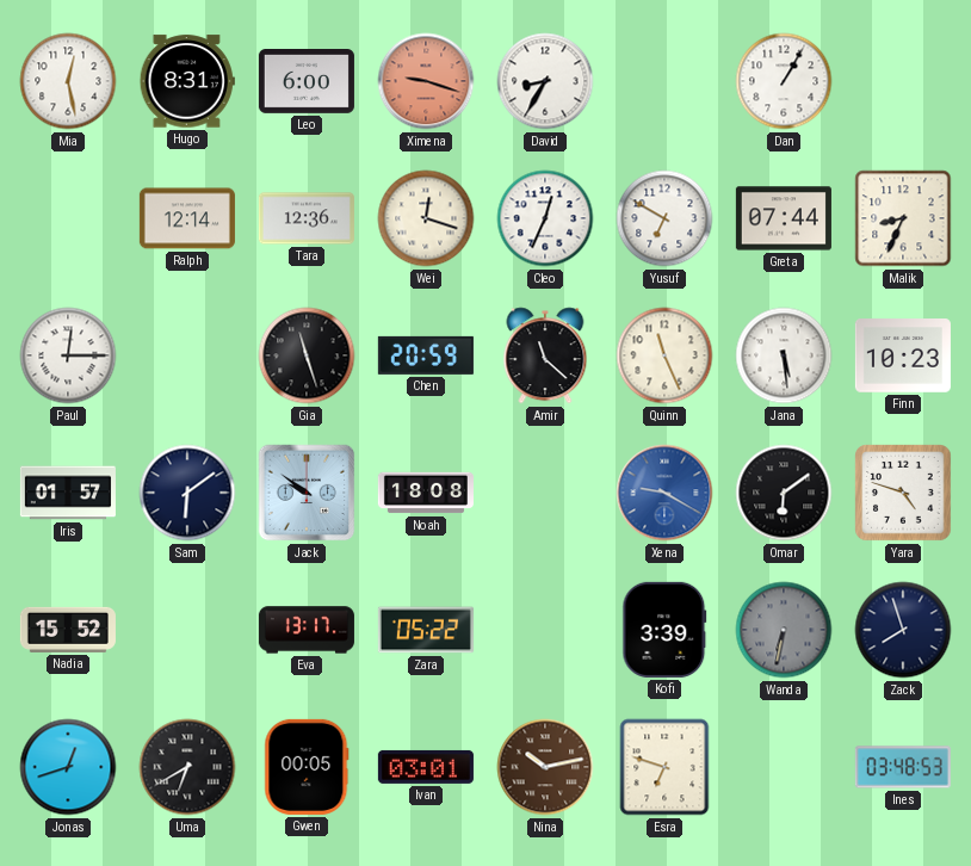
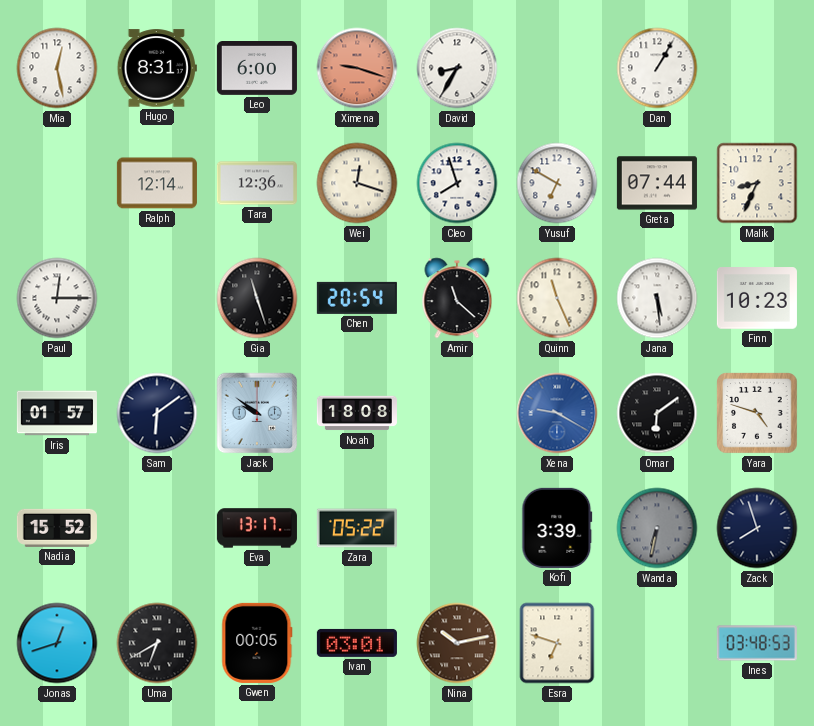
Cleo: 12:34 -> 7:57
Chen: 20:59 -> 20:54
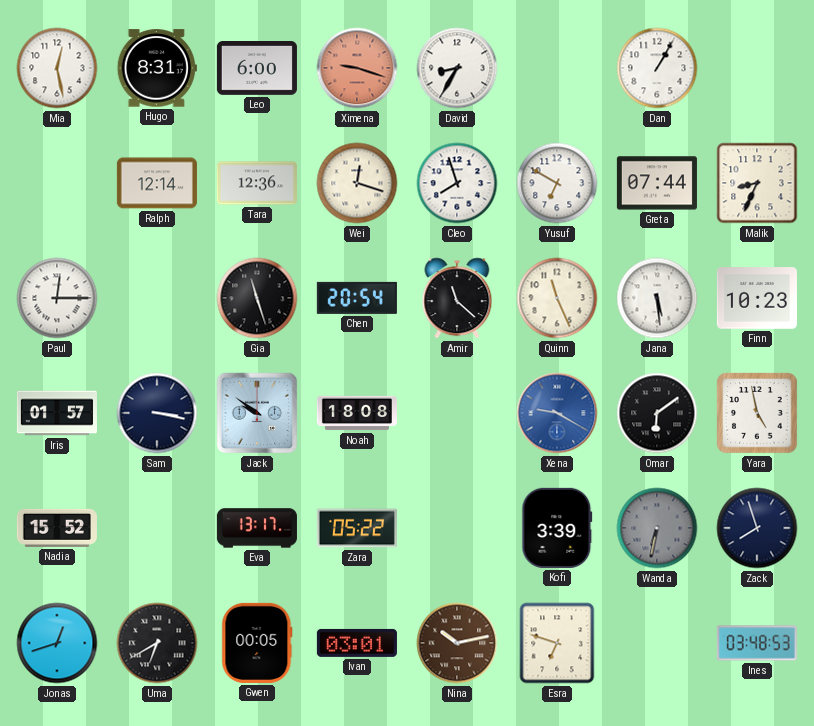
Sam: 6:09 -> 3:17
Yara: 4:48 -> 4:58
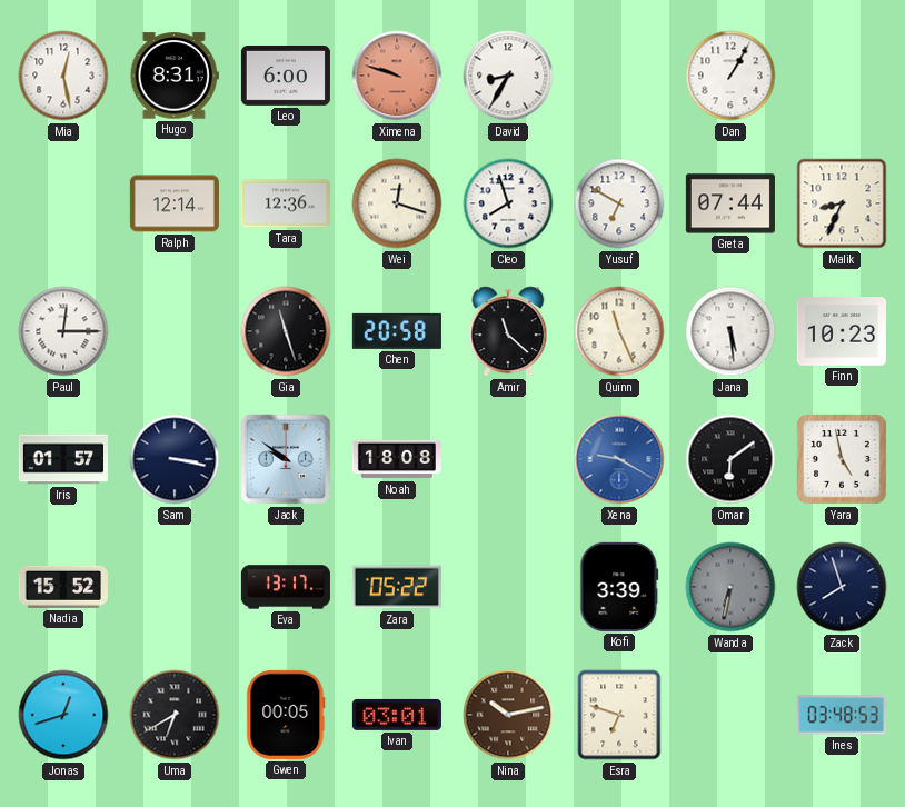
Ximena: 9:18 -> 9:48
Chen: 20:54 -> 20:58
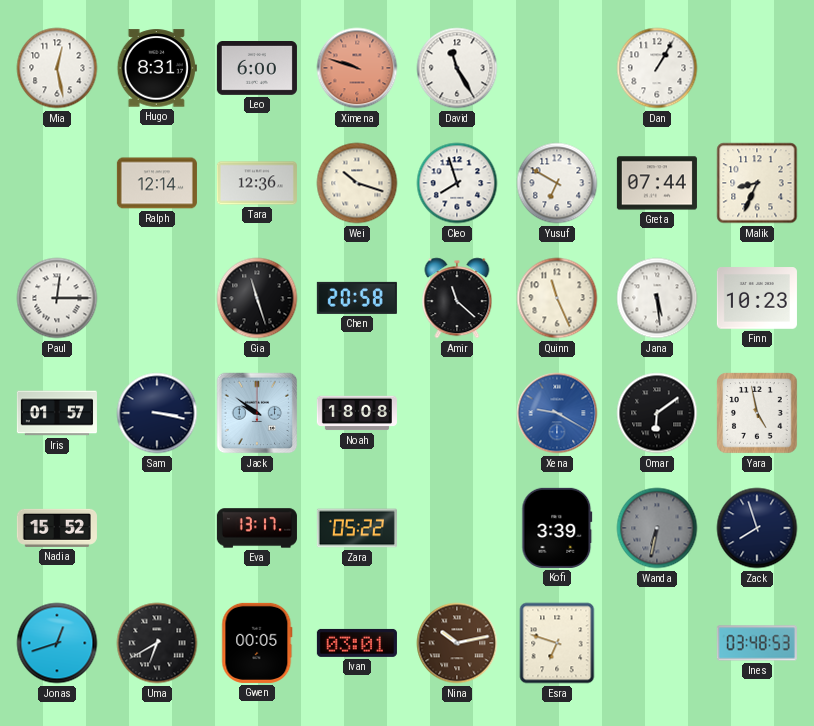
David: 8:35 -> 11:25
Wei: 12:18 -> 10:18
